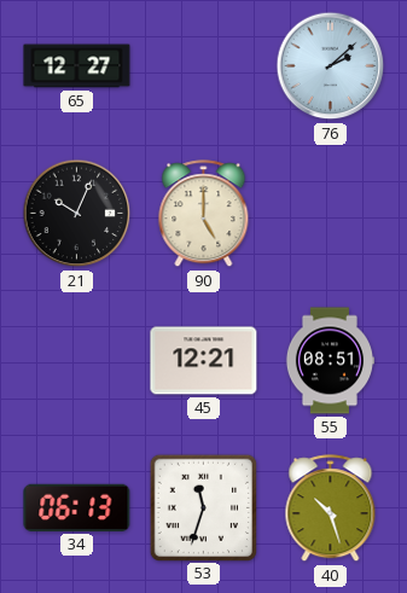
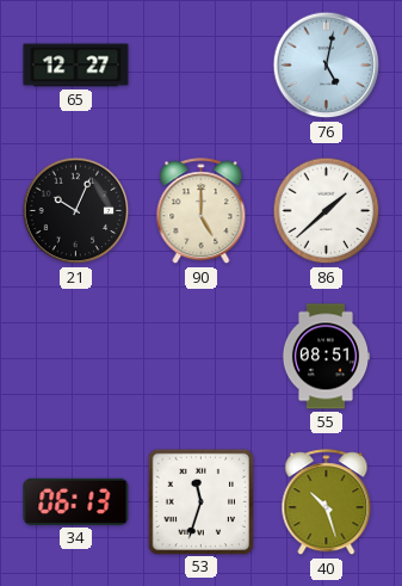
76: 2:08 -> 5:02
86: none -> 1:38
45: 12:21 -> none
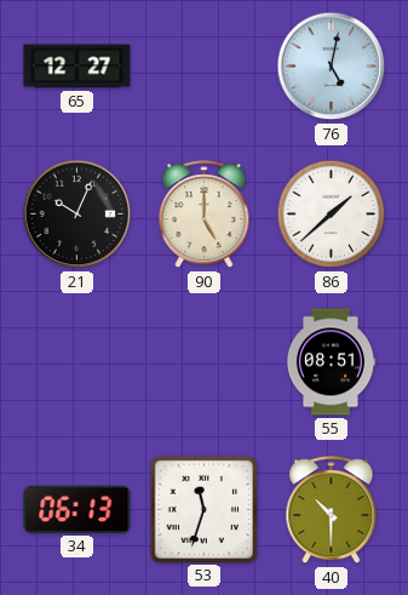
40: 10:27 -> 10:30
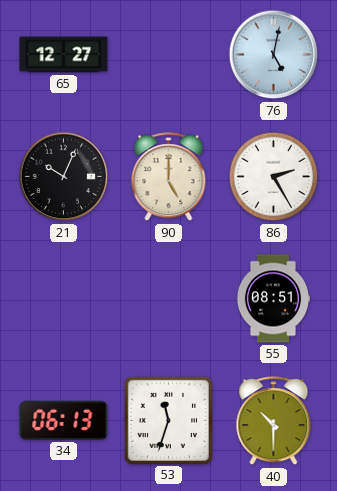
86: 1:38 -> 2:25
